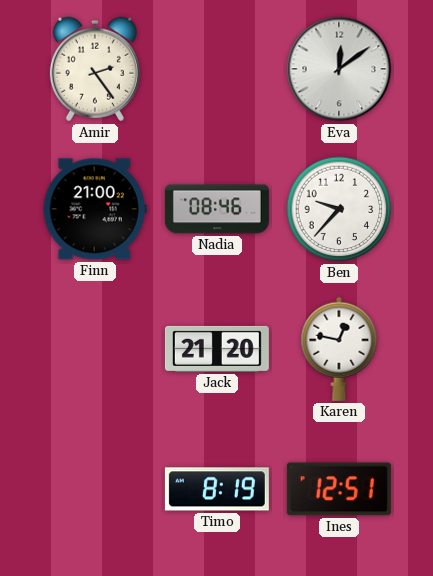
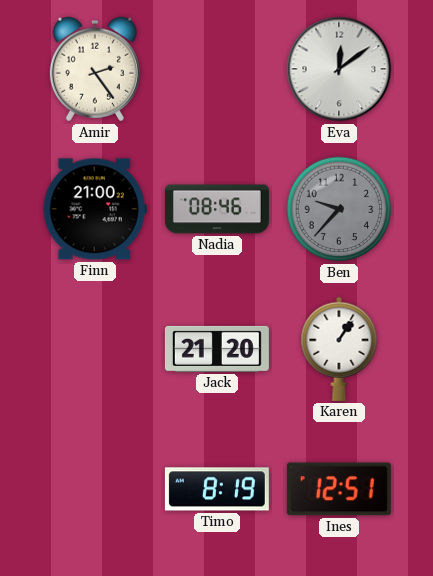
Ben dial: white -> grey
Karen: 12:47 -> 1:06
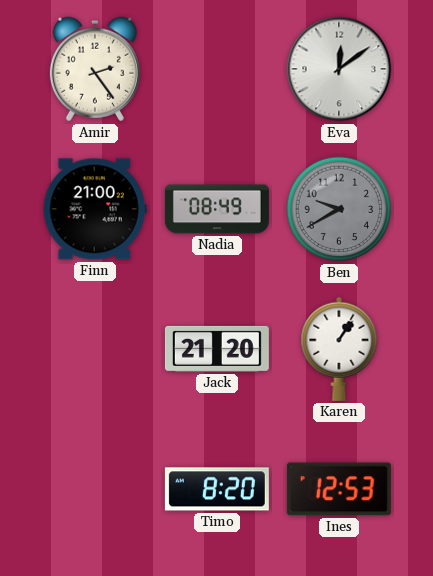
Nadia: 08:46 -> 08:49
Ben: 9:37 -> 9:40
Timo: 8:19 -> 8:20
Ines: 12:51 -> 12:53
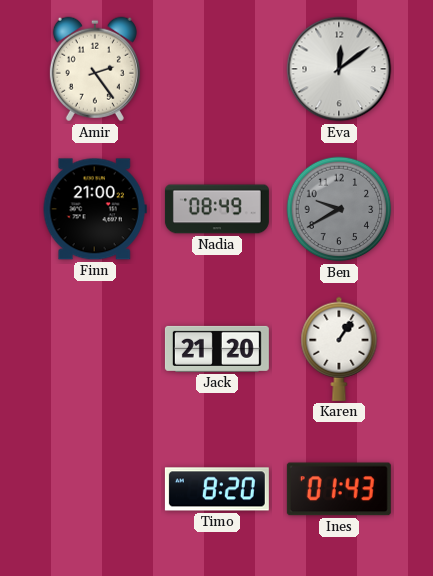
Ines: 12:53 -> 01:43
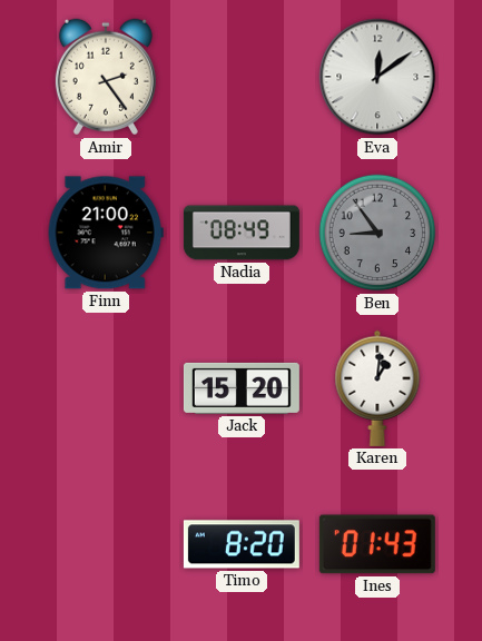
Ben: 9:40 -> 8:54
Jack: 21:20 -> 15:20
Karen: 1:06 -> 1:01
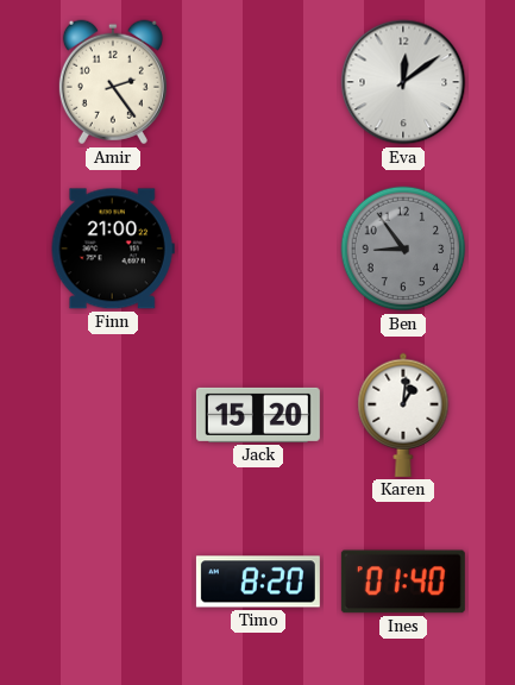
Nadia: 08:49 -> none
Ines: 01:43 -> 01:40
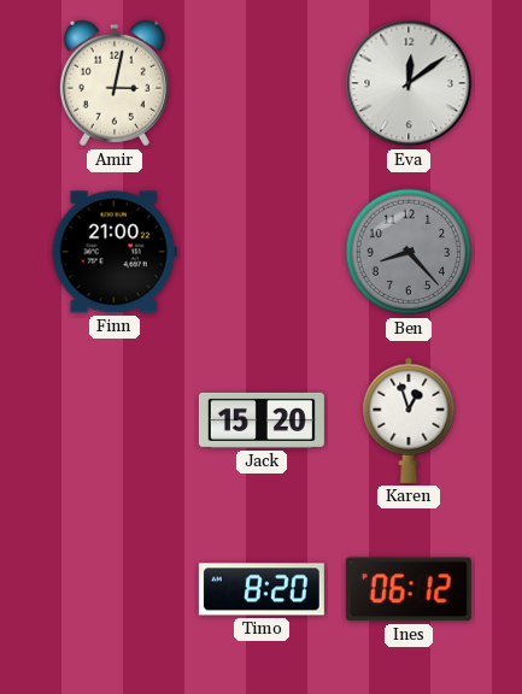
Amir: 2:24 -> 3:02
Ben: 8:54 -> 8:23
Karen: 1:01 -> 12:57
Ines: 01:40 -> 06:12
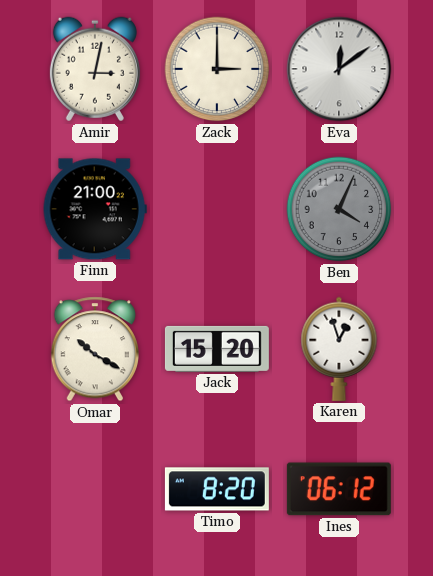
Zack: none -> 3:00
Ben: 8:23 -> 4:04
Omar: none -> 10:20
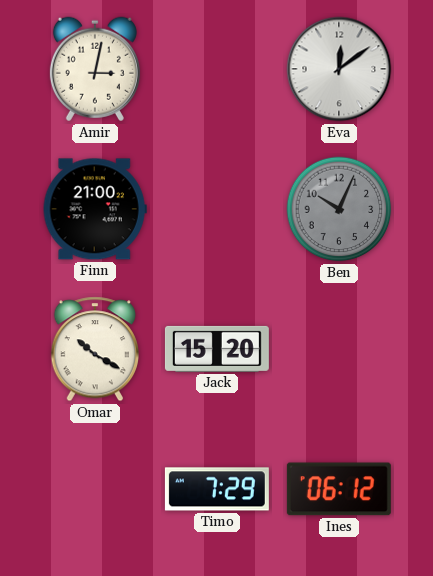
Zack: 3:00 -> none
Ben: 4:04 -> 10:04
Karen: 12:57 -> none
Timo: 8:20 -> 7:29
